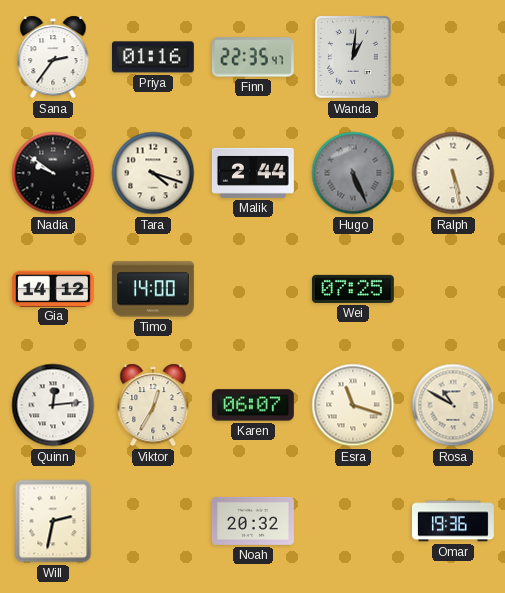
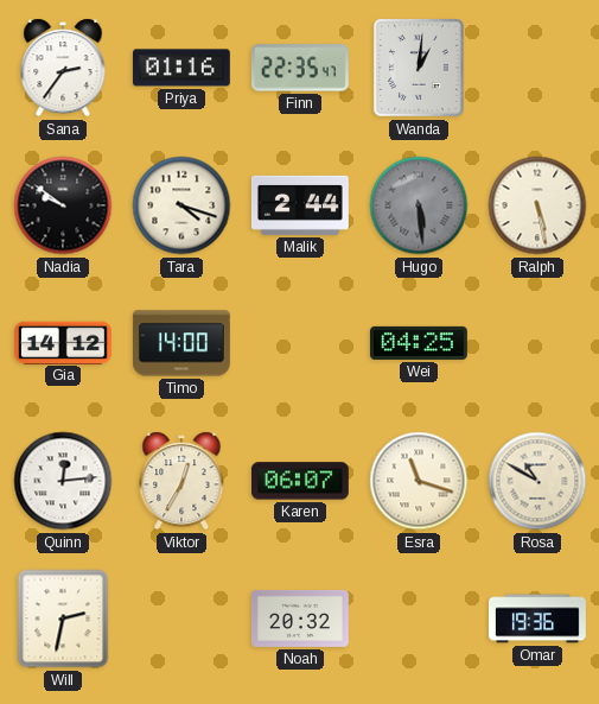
Hugo: 5:26 -> 5:29
Wei: 07:25 -> 04:25
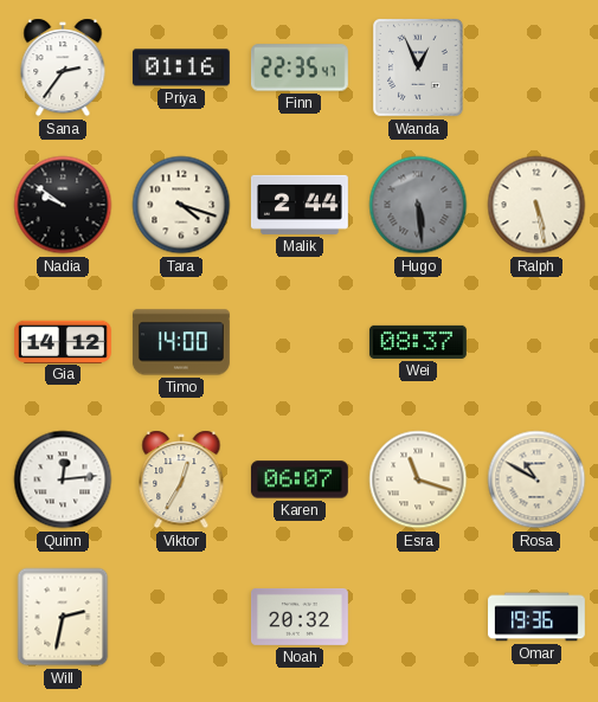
Wanda: 1:01 -> 12:56
Wei: 04:25 -> 08:37
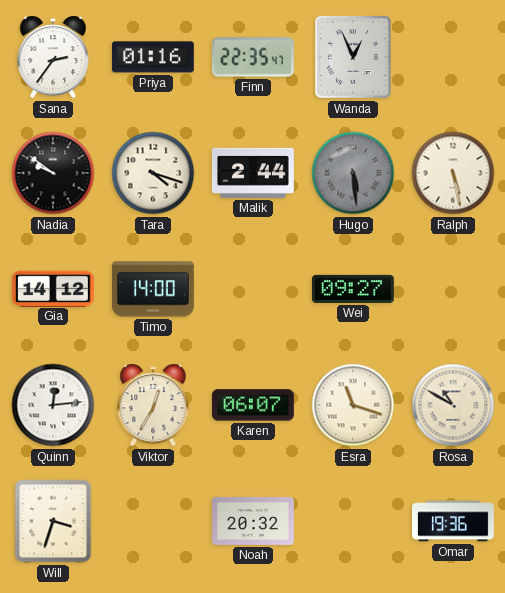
Wei: 08:37 -> 09:27
Will: 2:32 -> 3:33
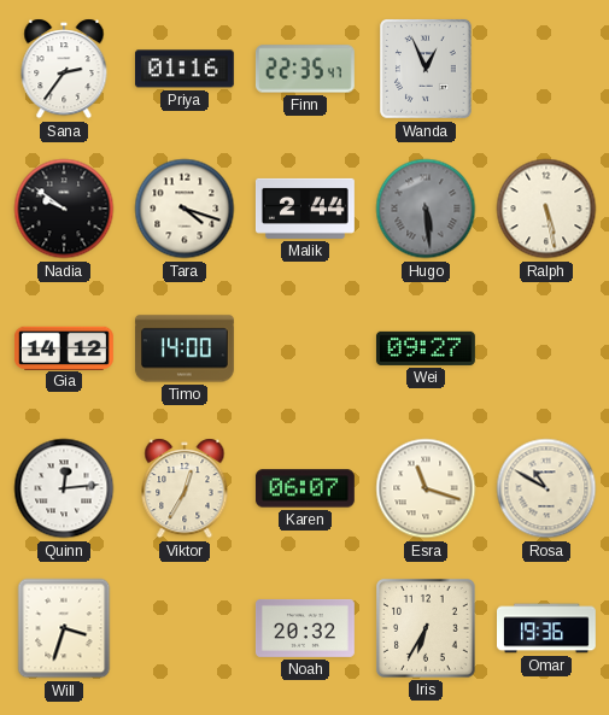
Iris: none -> 6:35
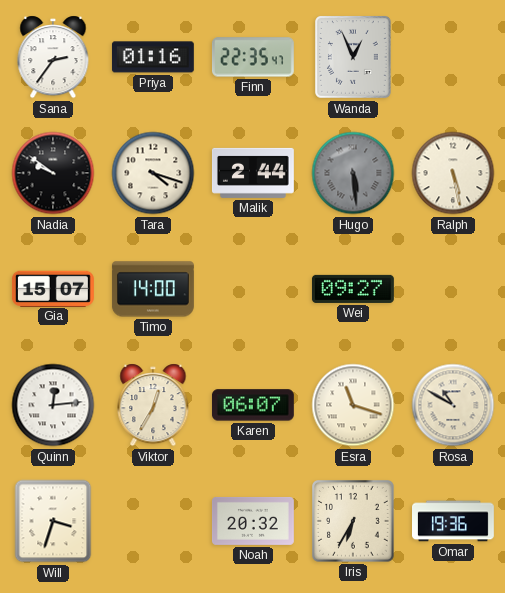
Gia: 14:12 -> 15:07
